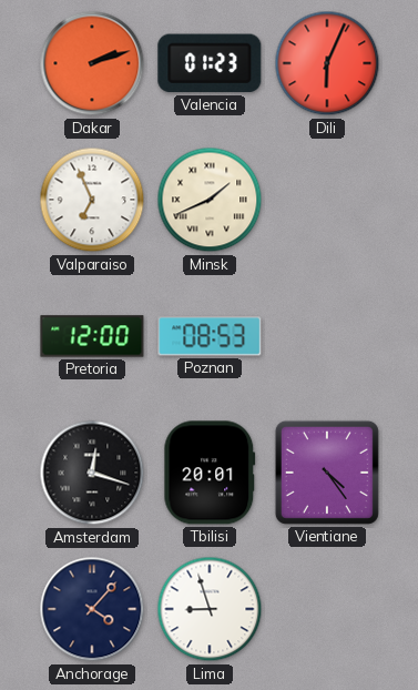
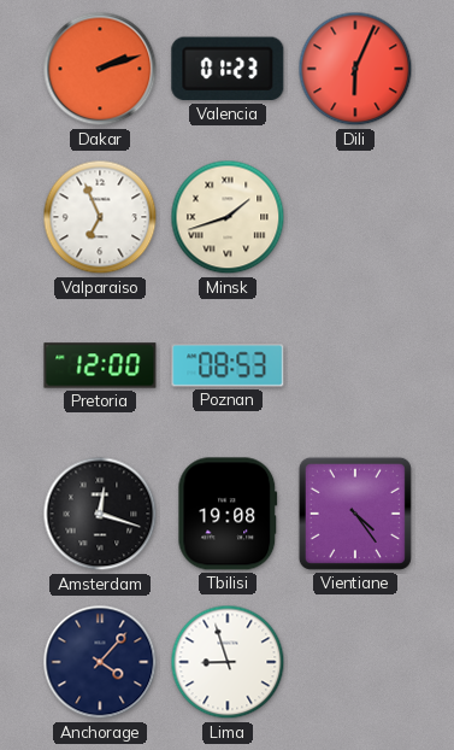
Minsk: 1:41 -> 1:42
Tbilisi: 20:01 -> 19:08
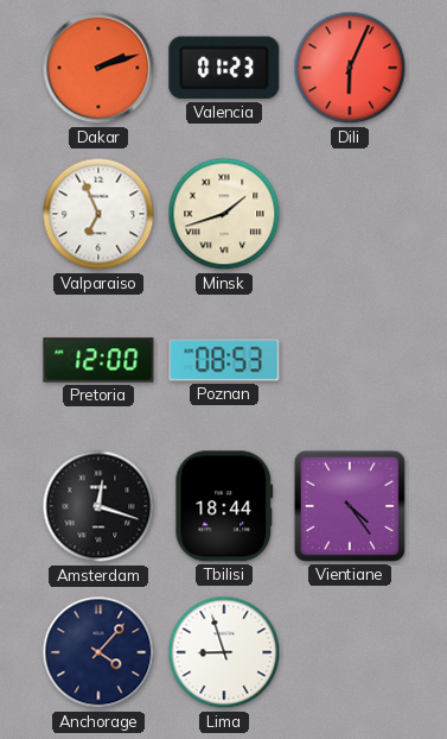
Tbilisi: 19:08 -> 18:44
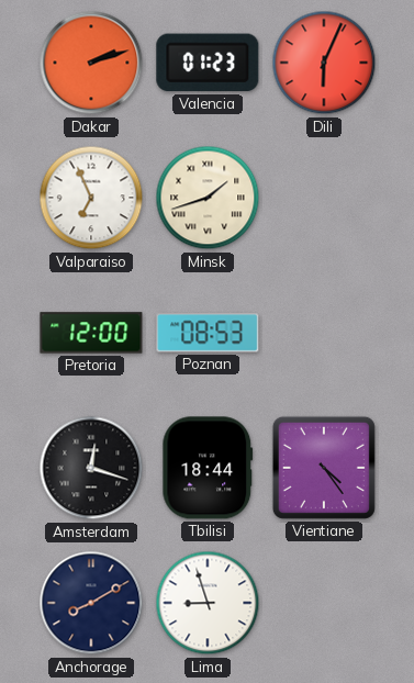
Anchorage: 4:07 -> 8:10
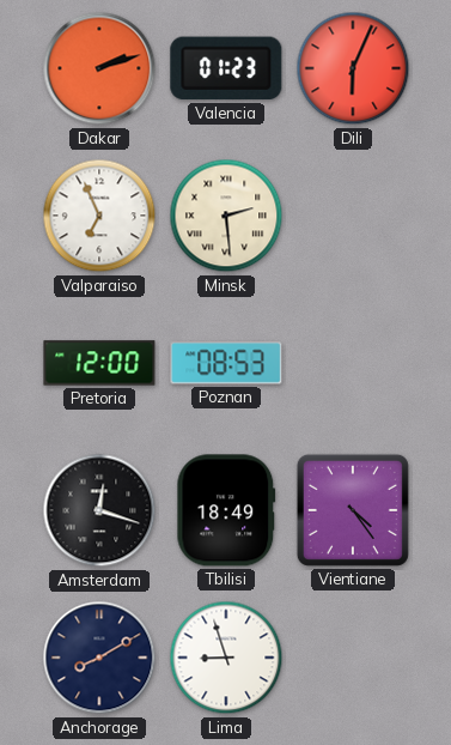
Minsk: 1:42 -> 2:29
Tbilisi: 18:44 -> 18:49
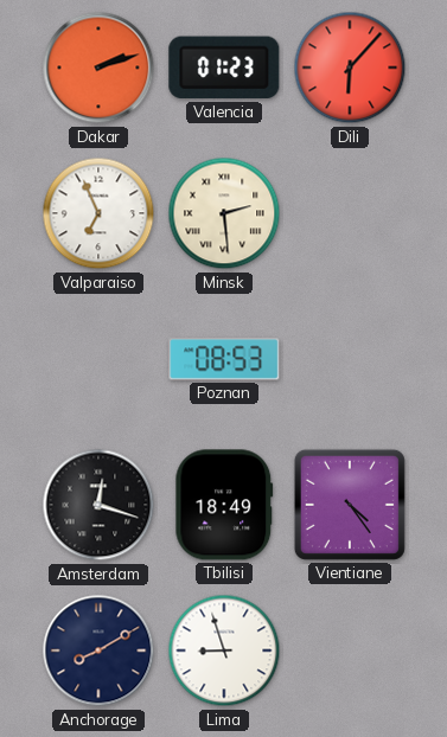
Dili: 6:04 -> 6:07
Pretoria: 12:00 -> none
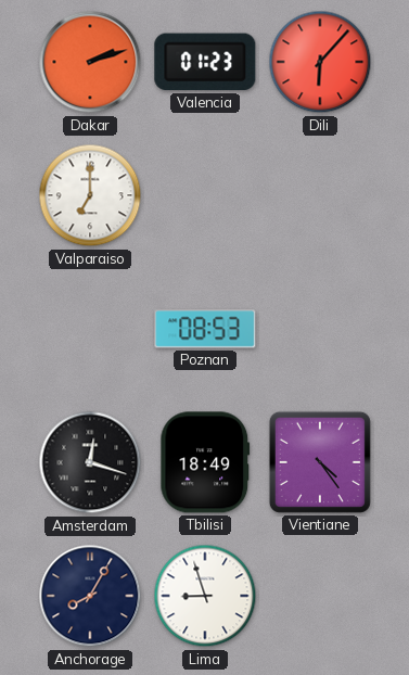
Valparaiso: 6:56 -> 7:00
Minsk: 2:29 -> none
Anchorage: 8:10 -> 8:05
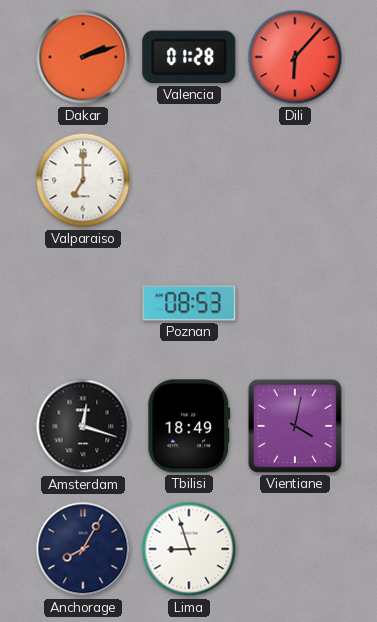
Valencia: 01:23 -> 01:28
Vientiane: 4:24 -> 4:02
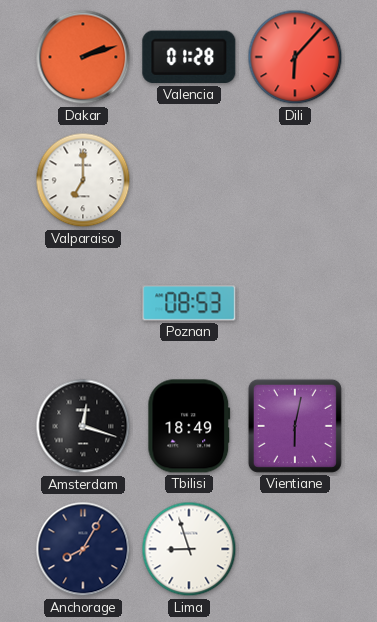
Vientiane: 4:02 -> 6:02
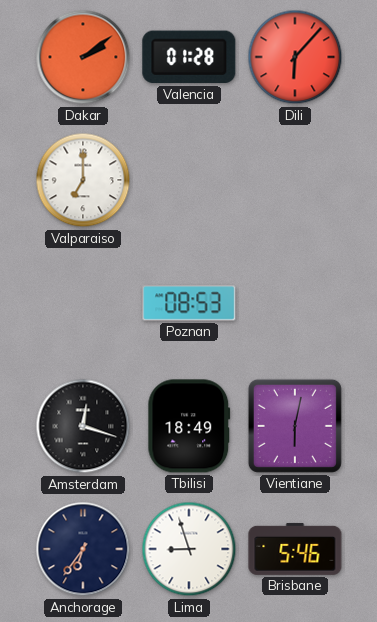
Dakar: 2:12 -> 2:09
Anchorage: 8:05 -> 6:36
Brisbane: none -> 5:46
